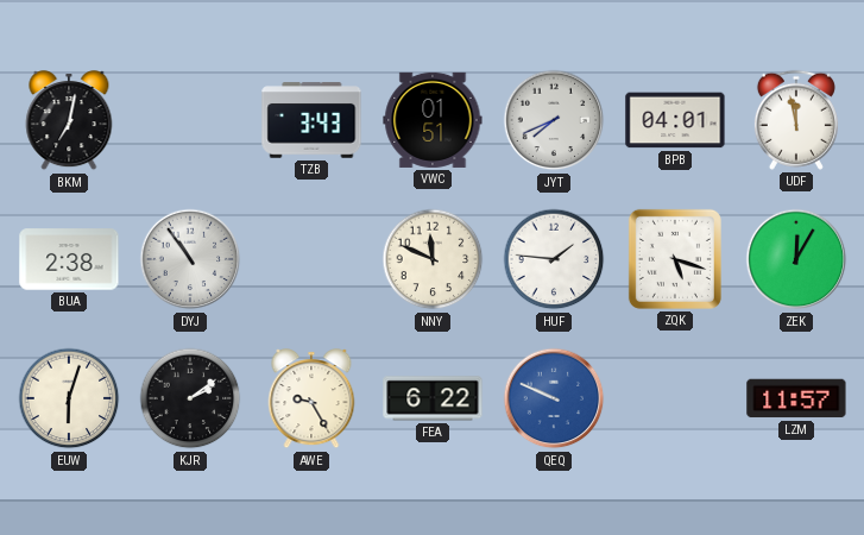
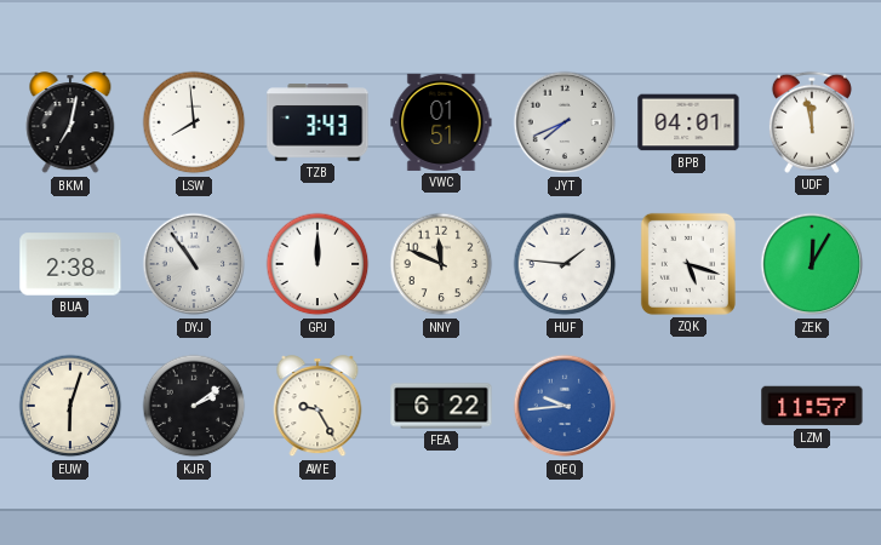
LSW: none -> 7:59
GPJ: none -> 12:00
QEQ: 9:49 -> 9:44
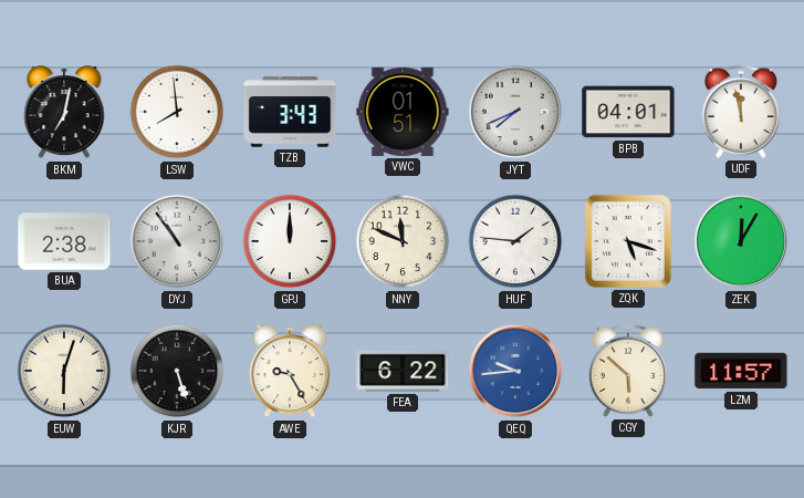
KJR: 2:09 -> 5:27
CGY: none -> 5:52
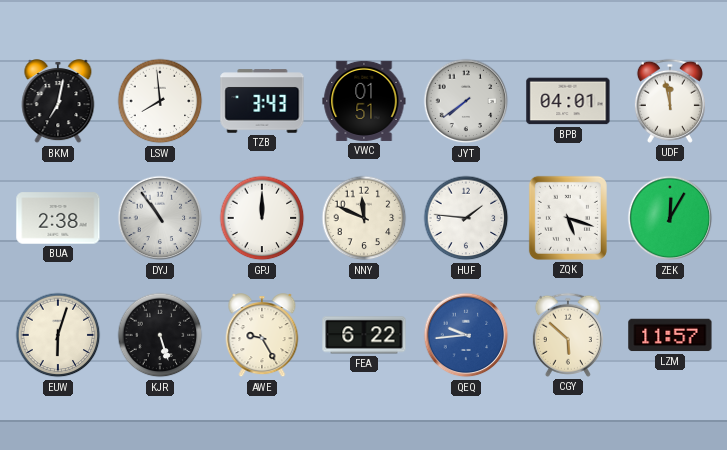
JYT: 7:41 -> 7:39
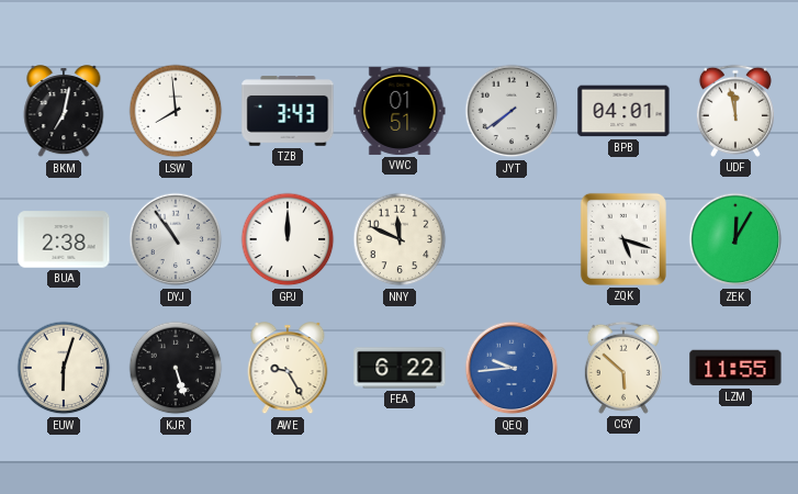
HUF: 1:46 -> none
LZM: 11:57 -> 11:55
